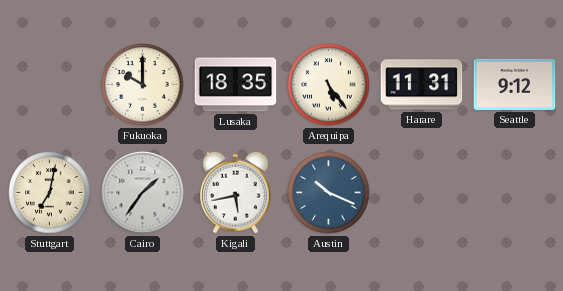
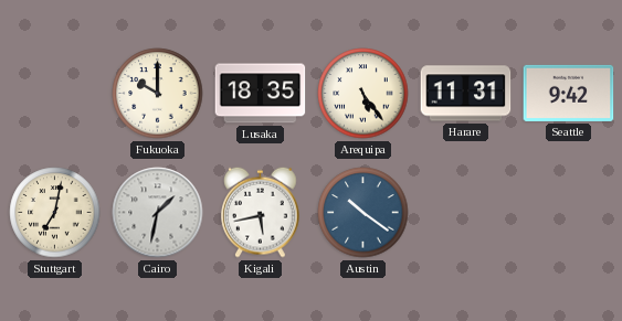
Seattle: 9:12 -> 9:42
Cairo: 1:36 -> 1:32
Austin: 10:19 -> 10:21
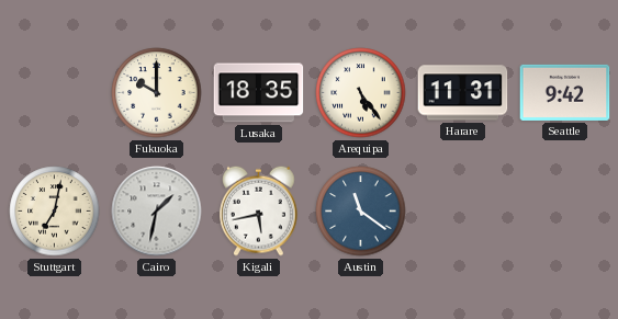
Austin: 10:21 -> 11:21
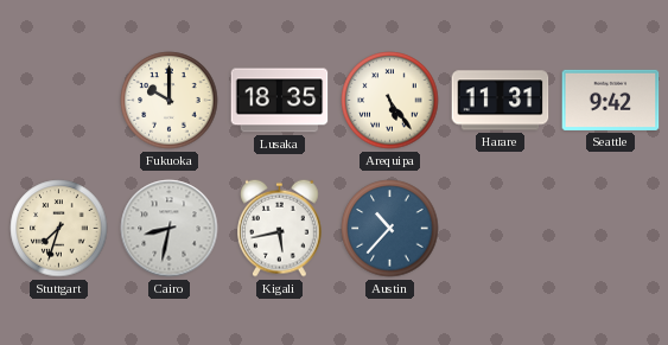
Stuttgart: 7:02 -> 7:33
Cairo: 1:32 -> 8:32
Austin: 11:21 -> 10:37
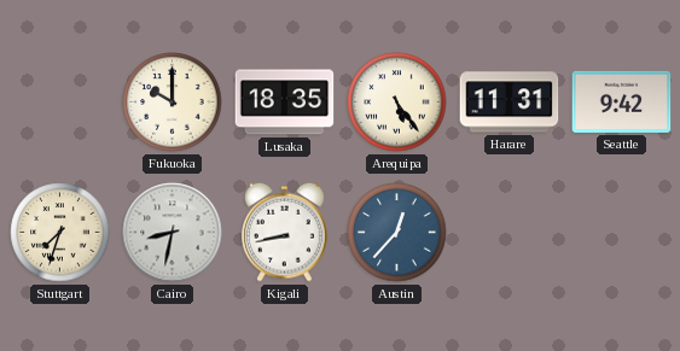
Kigali: 5:43 -> 8:43
Austin: 10:37 -> 12:37
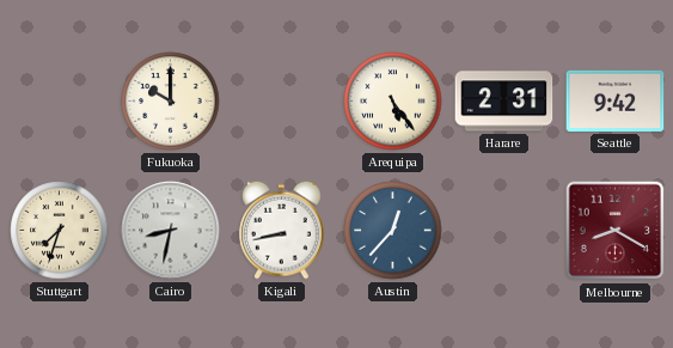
Lusaka: 18:35 -> none
Harare: 11:31 -> 2:31
Melbourne: none -> 8:20
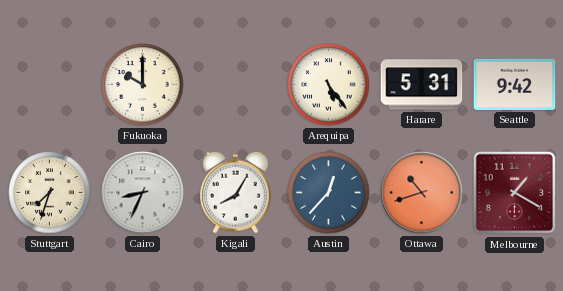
Harare: 2:31 -> 5:31
Cairo: 8:32 -> 8:34
Kigali: 8:43 -> 8:05
Ottawa: none -> 10:42
Melbourne: 8:20 -> 1:20
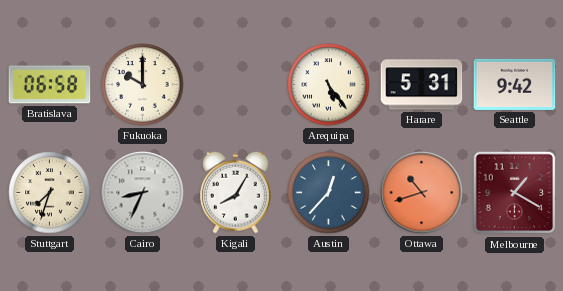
Bratislava: none -> 06:58
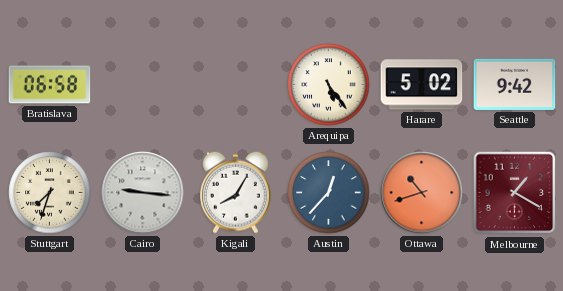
Fukuoka: 10:00 -> none
Harare: 5:31 -> 5:02
Cairo: 8:34 -> 9:16
